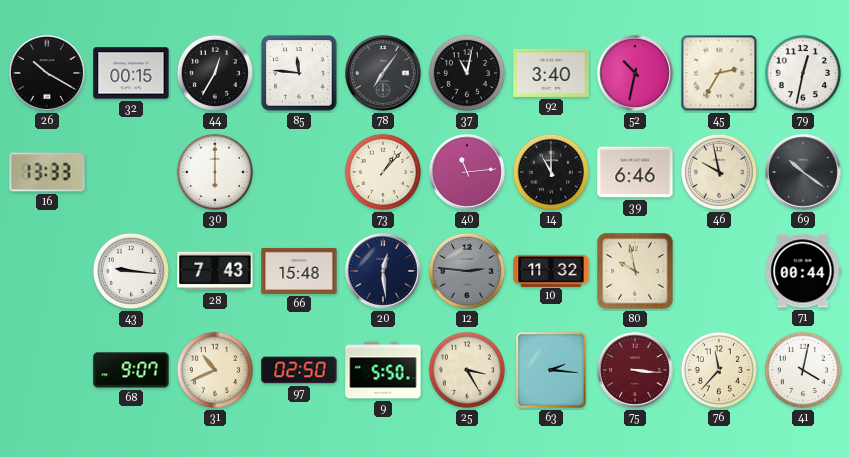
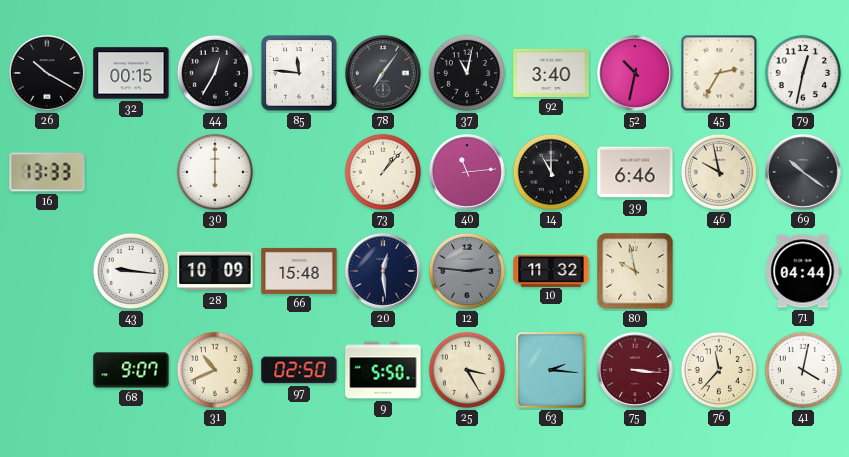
28: 7:43 -> 10:09
71: 00:44 -> 04:44
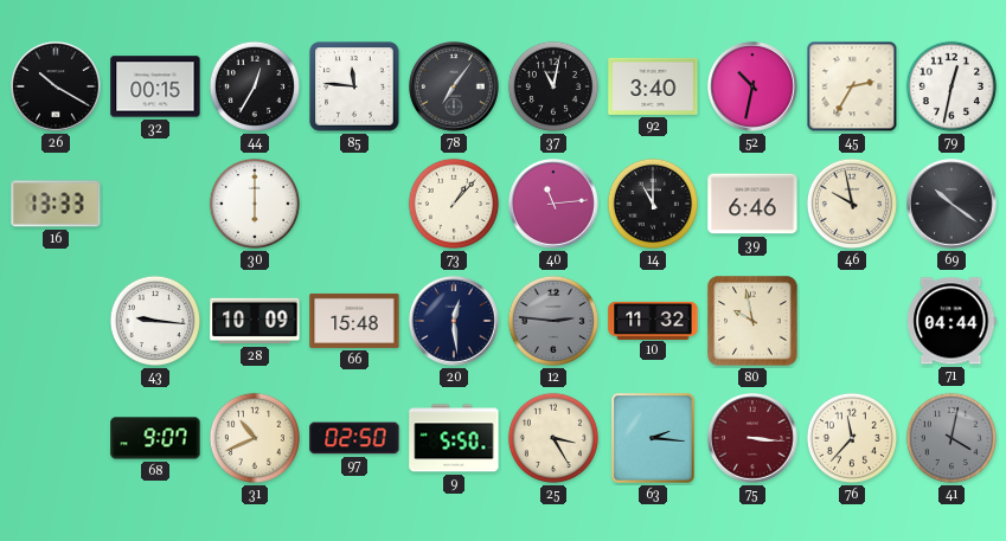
41 dial: white -> grey
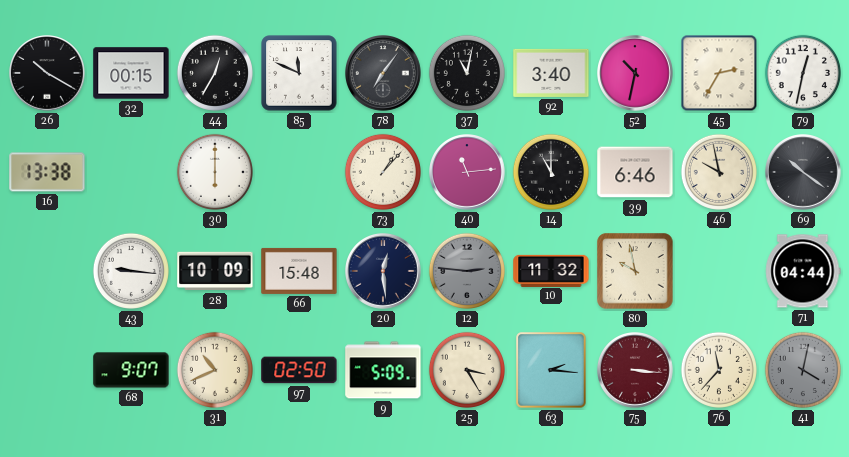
85: 11:46 -> 11:49
16: 13:33 -> 13:38
9: 5:50 -> 5:09
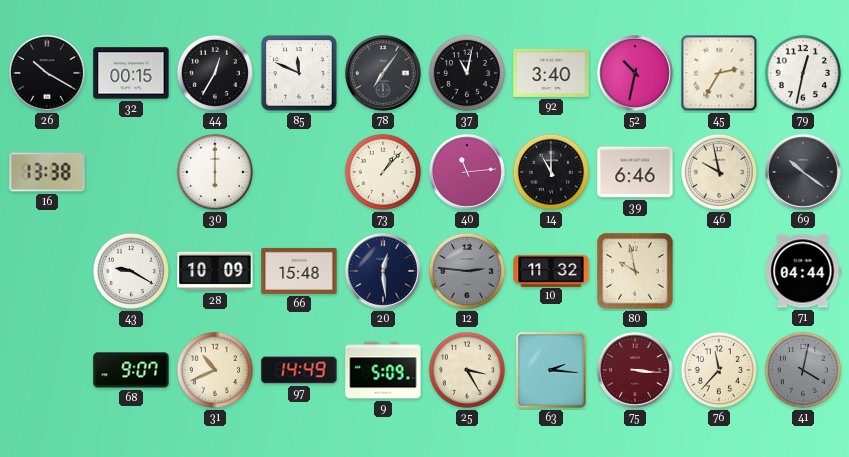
43: 9:16 -> 9:20
97: 02:50 -> 14:49
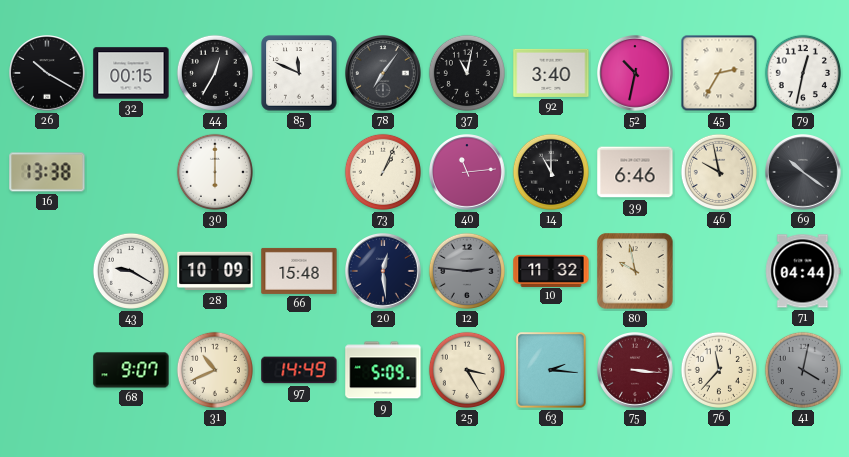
73: 1:07 -> 1:04
